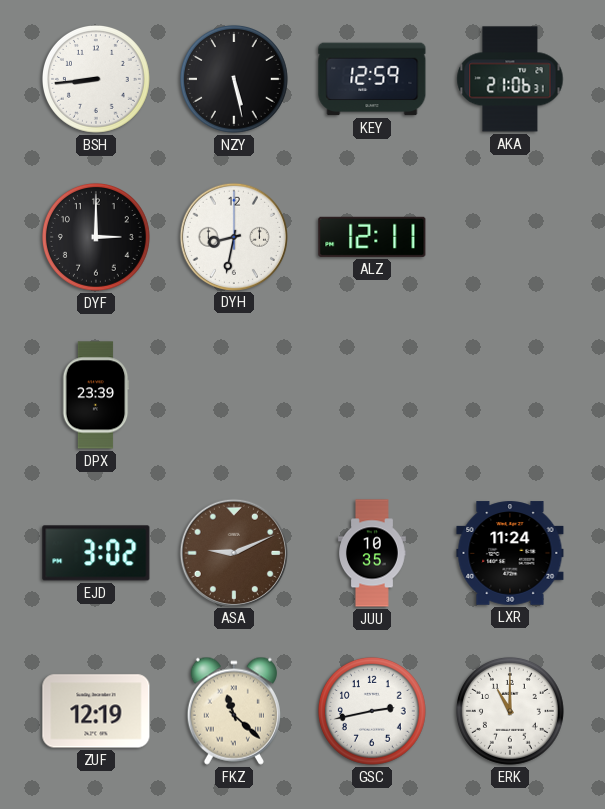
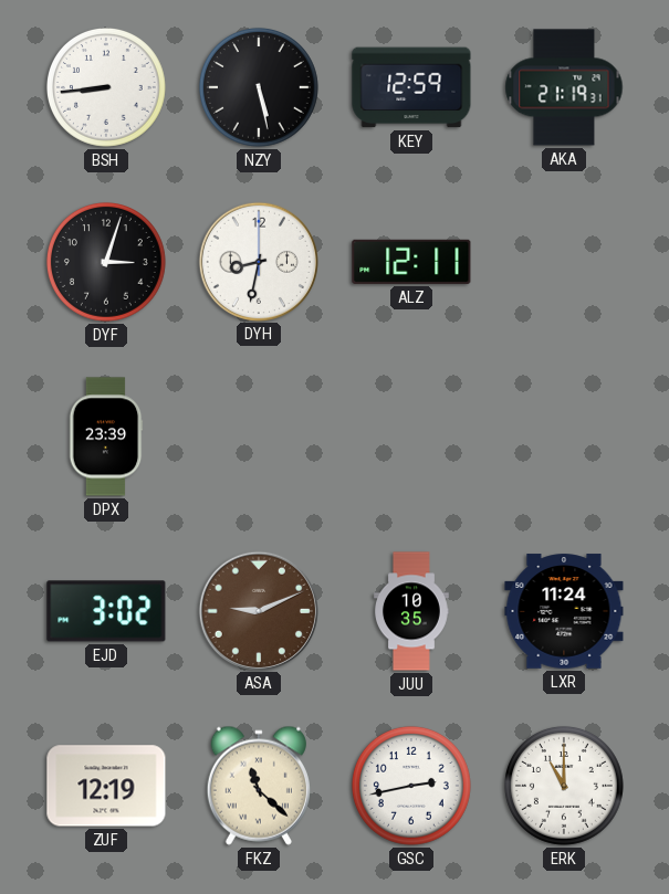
AKA: 21:06 -> 21:19
DYF: 3:00 -> 3:03
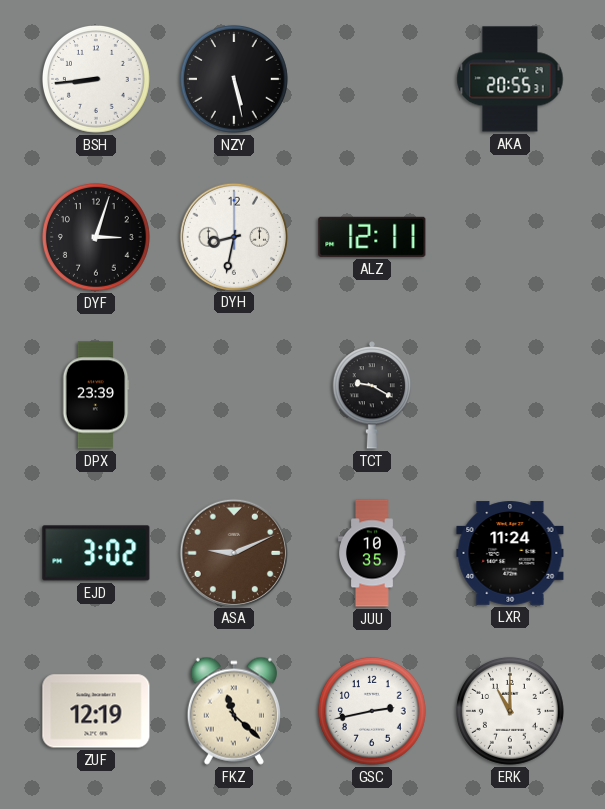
KEY: 12:59 -> none
AKA: 21:19 -> 20:55
TCT: none -> 9:20
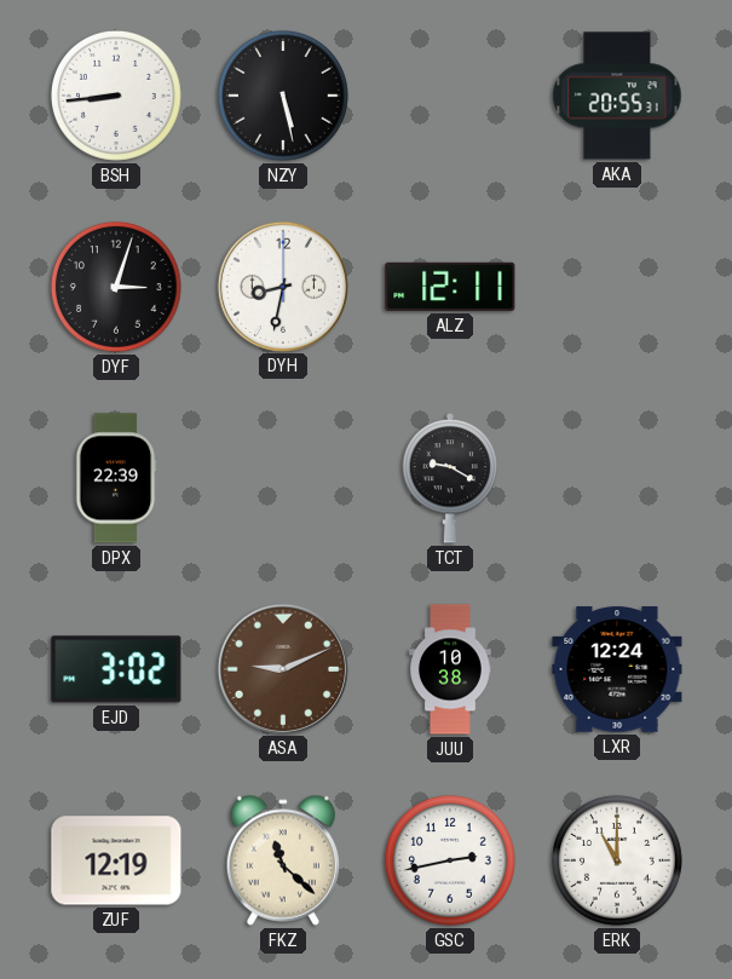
DPX: 23:39 -> 22:39
JUU: 10:35 -> 10:38
LXR: 11:24 -> 12:24
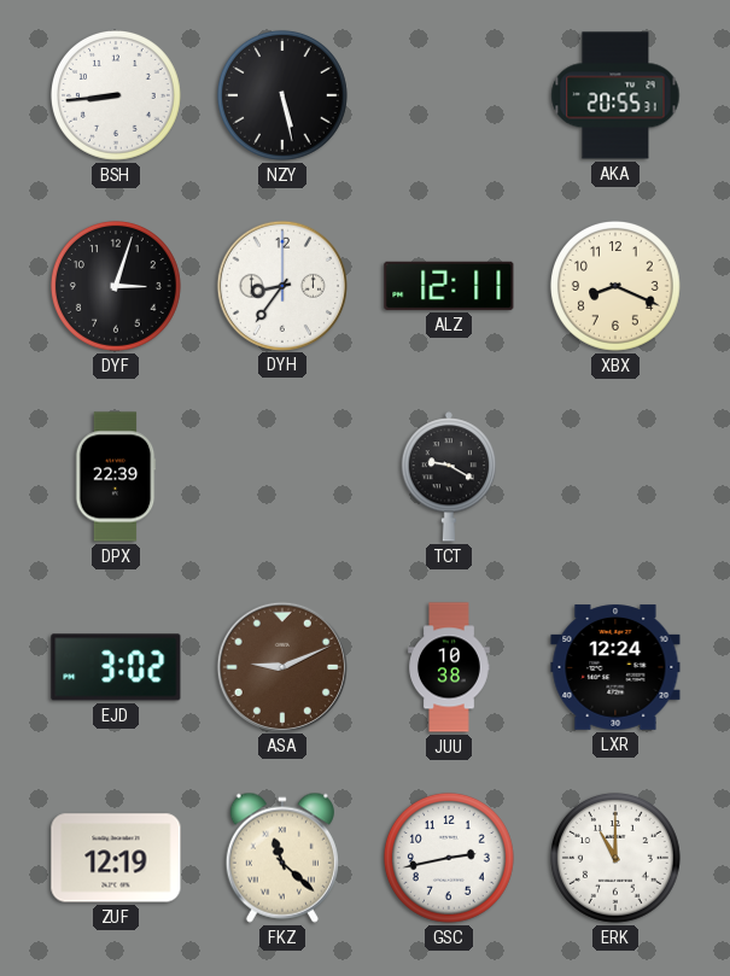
DYH: 8:32 -> 8:36
XBX: none -> 8:19
